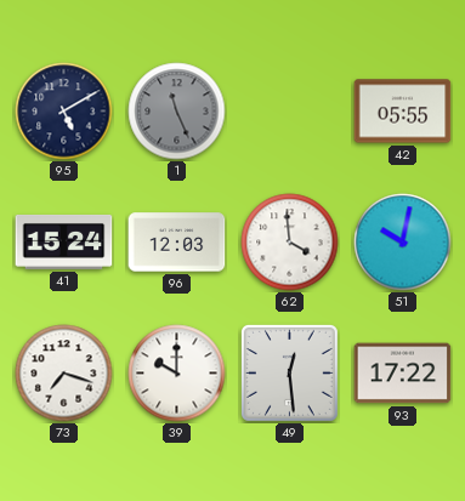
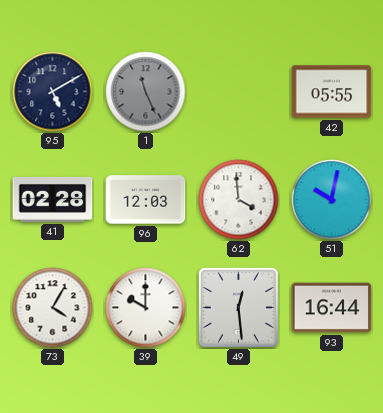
41: 15:24 -> 02:28
73: 7:18 -> 4:05
93: 17:22 -> 16:44
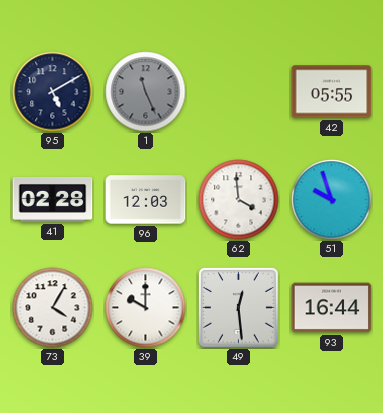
51: 10:02 -> 9:57
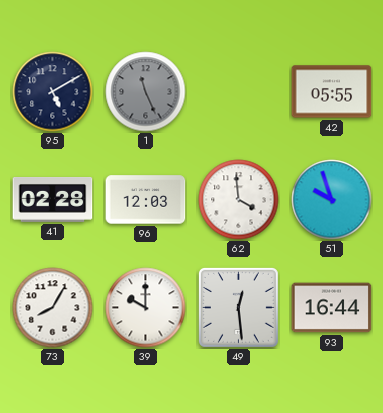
73: 4:05 -> 8:05
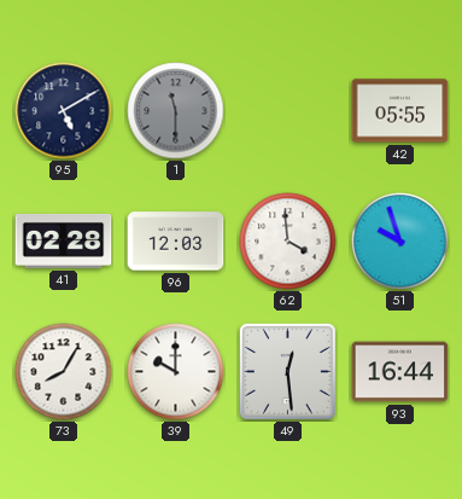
1: 11:26 -> 11:30
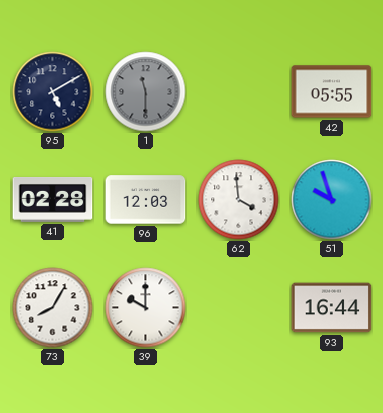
49: 12:29 -> none
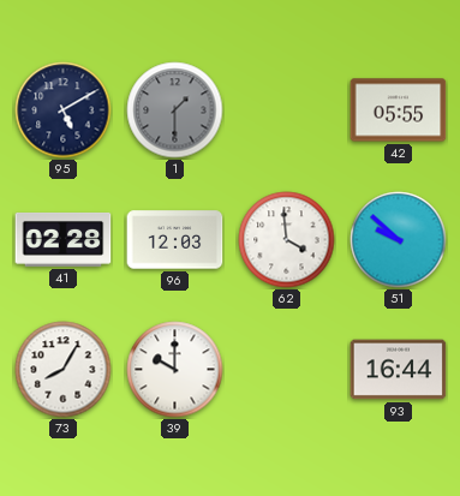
1: 11:30 -> 1:30
51: 9:57 -> 9:52
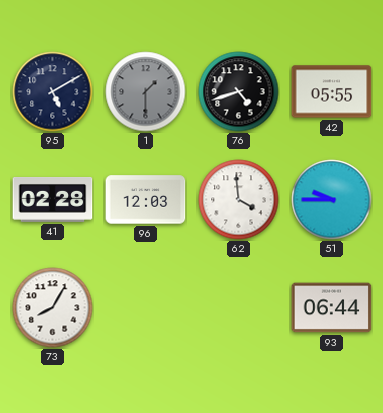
76: none -> 4:42
51: 9:52 -> 9:45
39: 10:00 -> none
93: 16:44 -> 06:44
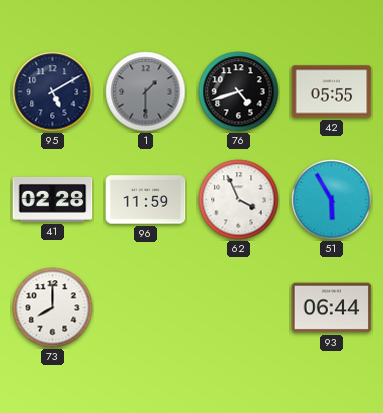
96: 12:03 -> 11:59
62: 3:59 -> 3:56
51: 9:45 -> 5:55
73: 8:05 -> 8:00
